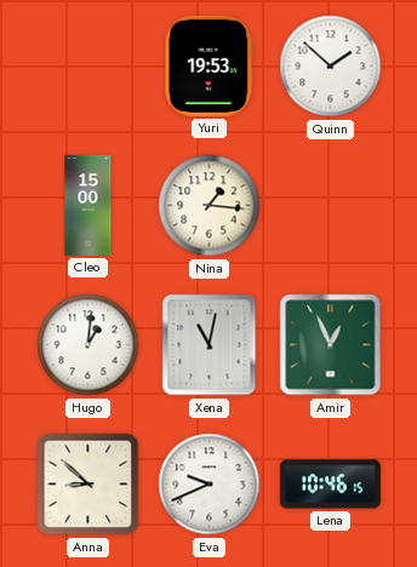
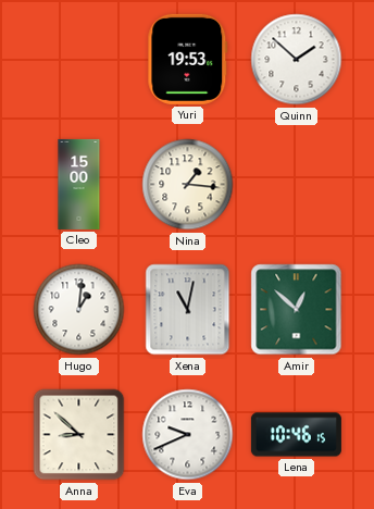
Amir: 12:56 -> 12:52
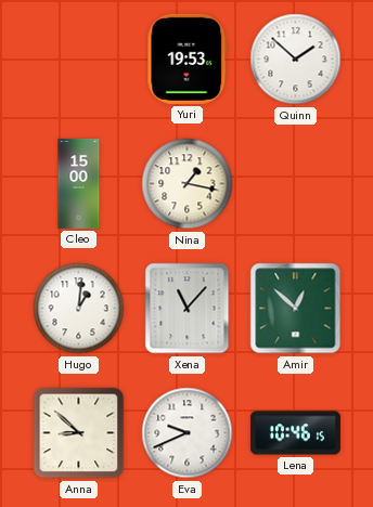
Nina: 1:16 -> 1:17
Xena: 11:02 -> 11:07
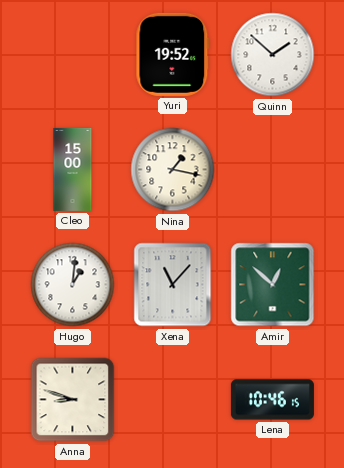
Yuri: 19:53 -> 19:52
Anna: 8:52 -> 8:48
Eva: 9:41 -> none
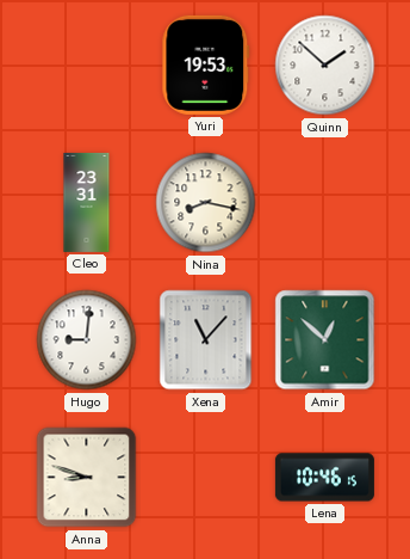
Yuri: 19:52 -> 19:53
Cleo: 15:00 -> 23:31
Nina: 1:17 -> 8:17
Hugo: 1:01 -> 9:01
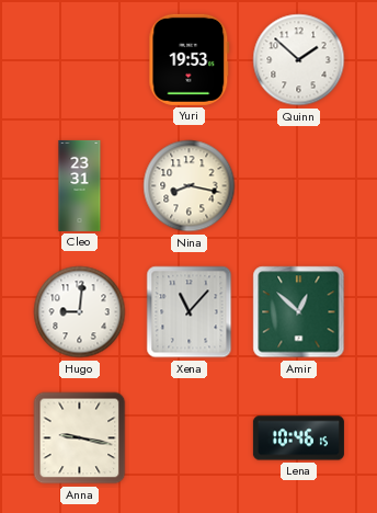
Anna: 8:48 -> 9:17
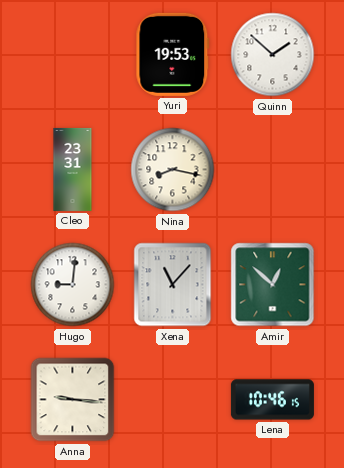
Anna: 9:17 -> 9:16
